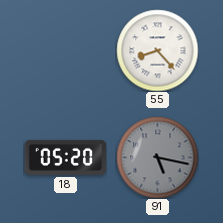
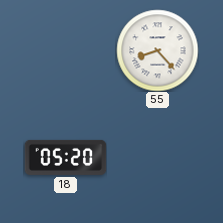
91: 5:17 -> none
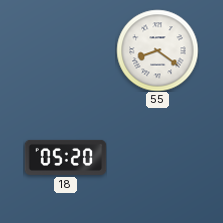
55: 8:23 -> 8:21
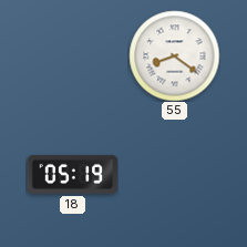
18: 05:20 -> 05:19
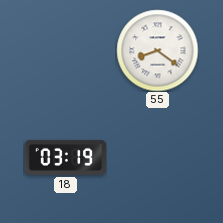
18: 05:19 -> 03:19
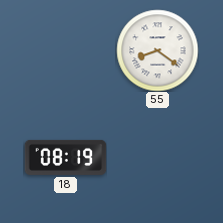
18: 03:19 -> 08:19
